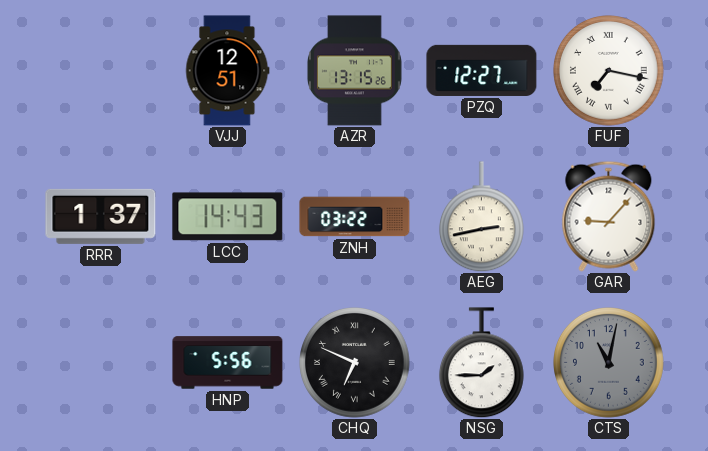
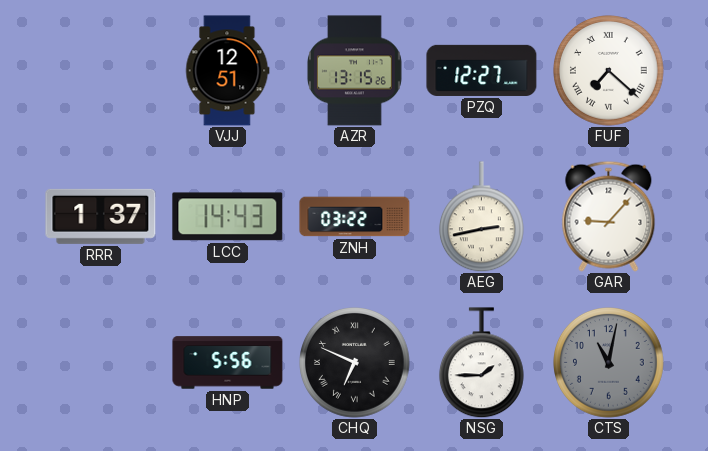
FUF: 7:17 -> 7:22
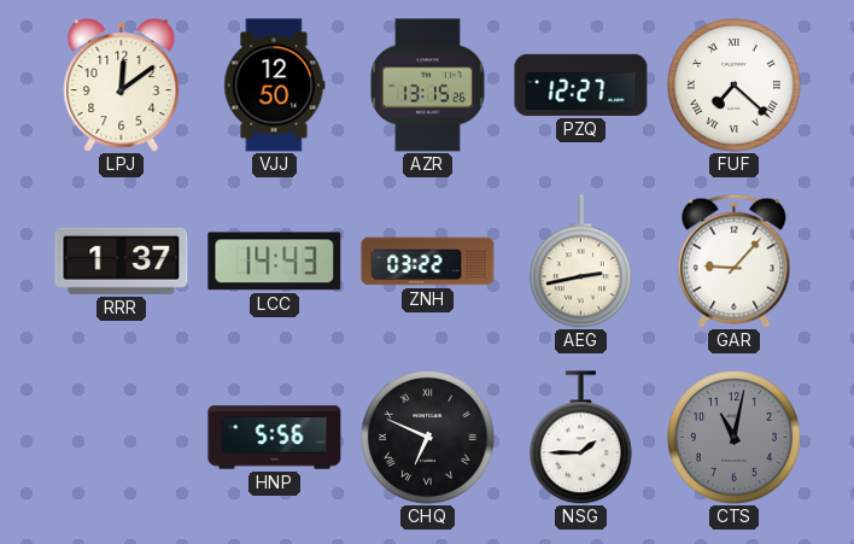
LPJ: none -> 12:09
VJJ: 12:51 -> 12:50
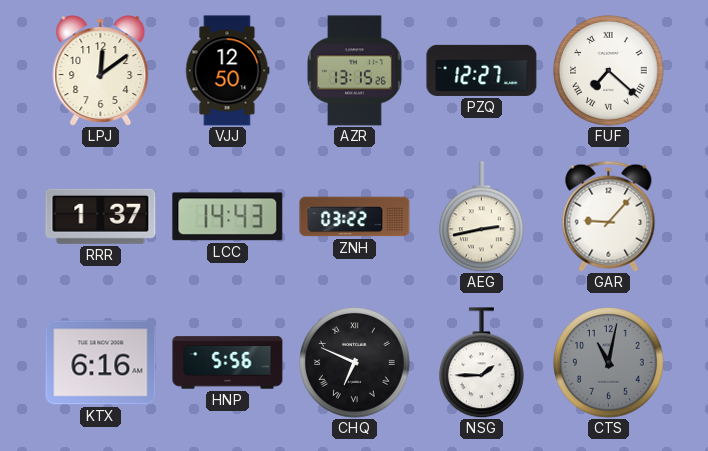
KTX: none -> 6:16
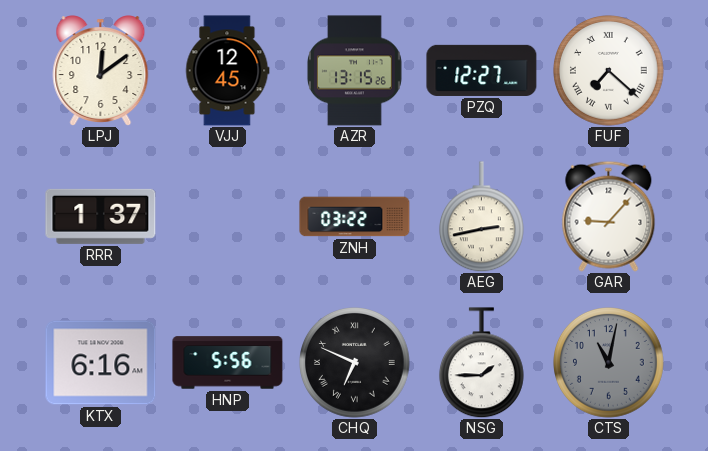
VJJ: 12:50 -> 12:45
LCC: 14:43 -> none
